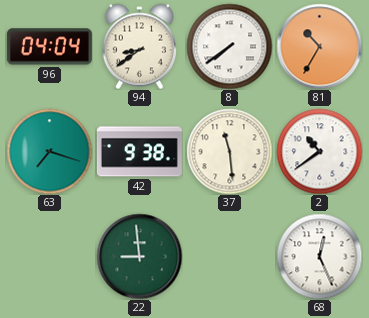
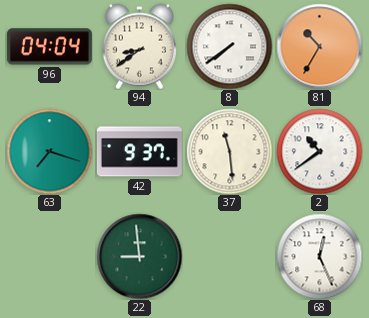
42: 9:38 -> 9:37
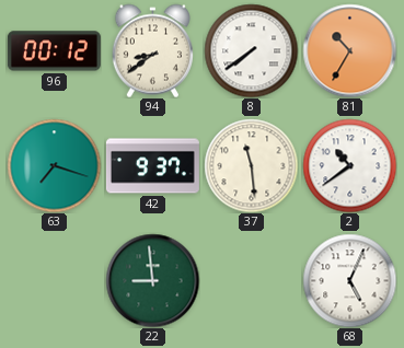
96: 04:04 -> 00:12
68: 12:26 -> 5:04
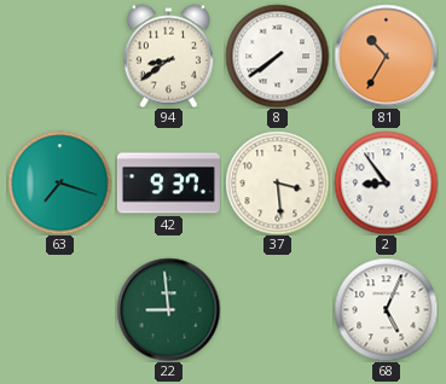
96: 00:12 -> none
37: 11:29 -> 3:29
2: 10:39 -> 8:54
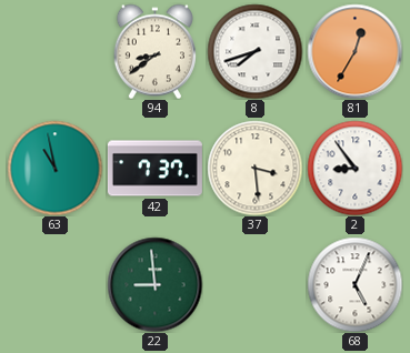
8: 7:39 -> 7:42
81: 10:35 -> 12:35
63: 7:18 -> 10:58
42: 9:37 -> 7:37
